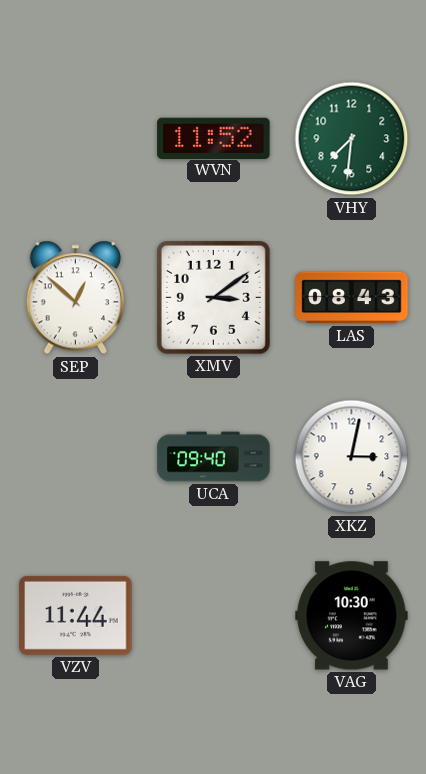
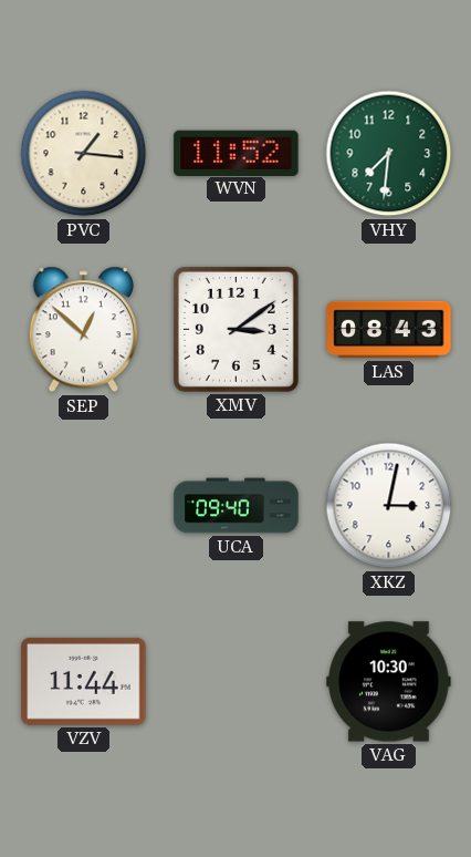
PVC: none -> 1:16
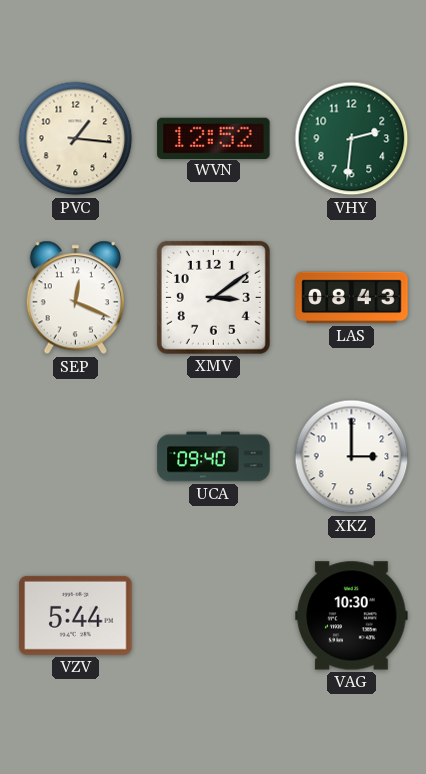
WVN: 11:52 -> 12:52
VHY: 7:31 -> 2:31
SEP: 12:52 -> 12:19
XKZ: 3:02 -> 3:00
VZV: 11:44 -> 5:44
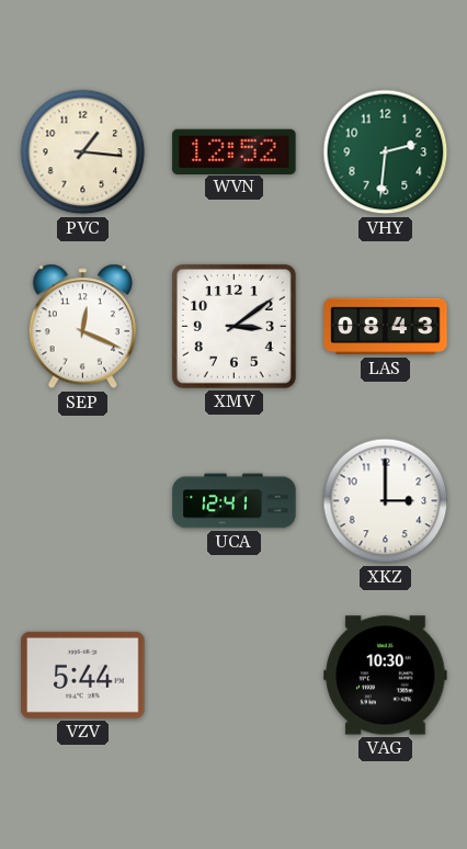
UCA: 09:40 -> 12:41
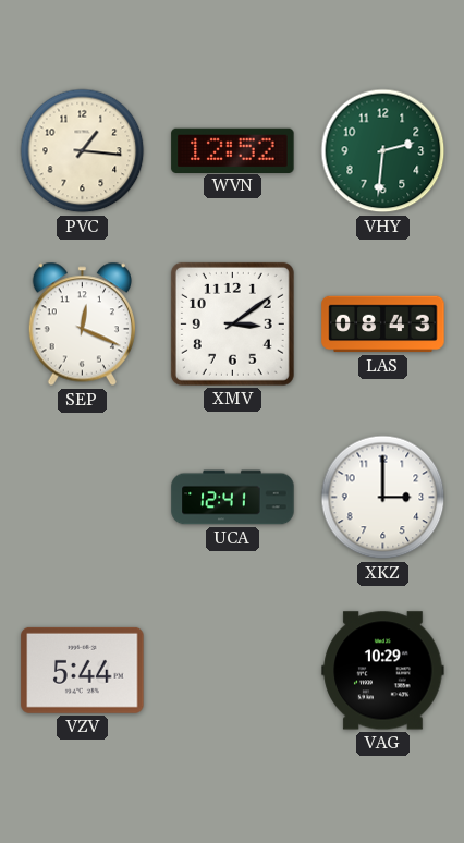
VAG: 10:30 -> 10:29
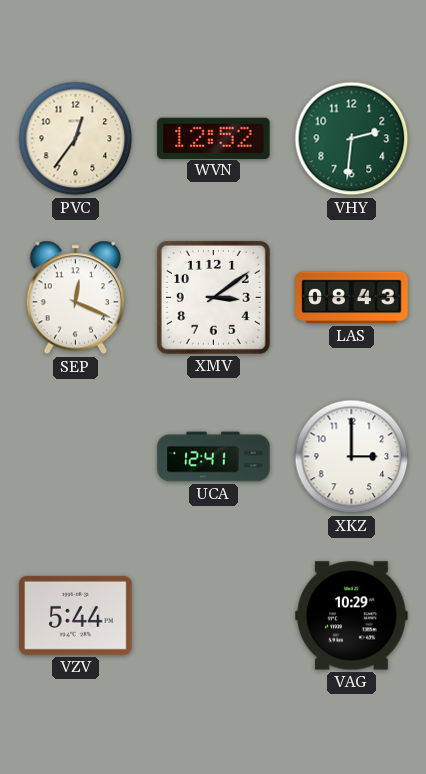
PVC: 1:16 -> 12:36
